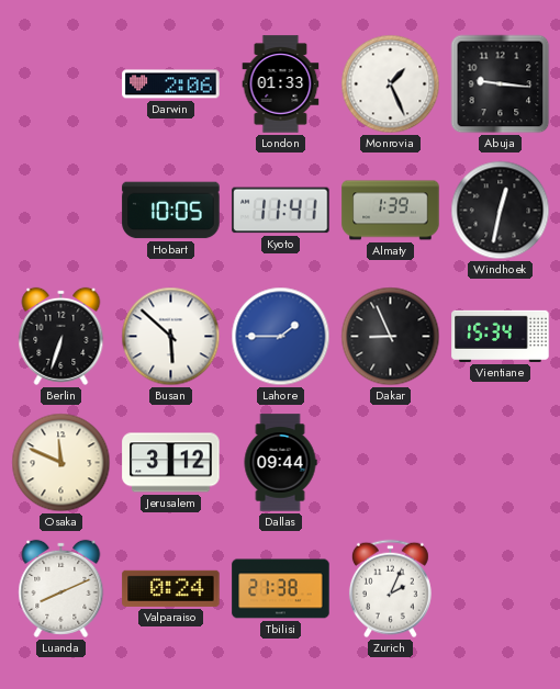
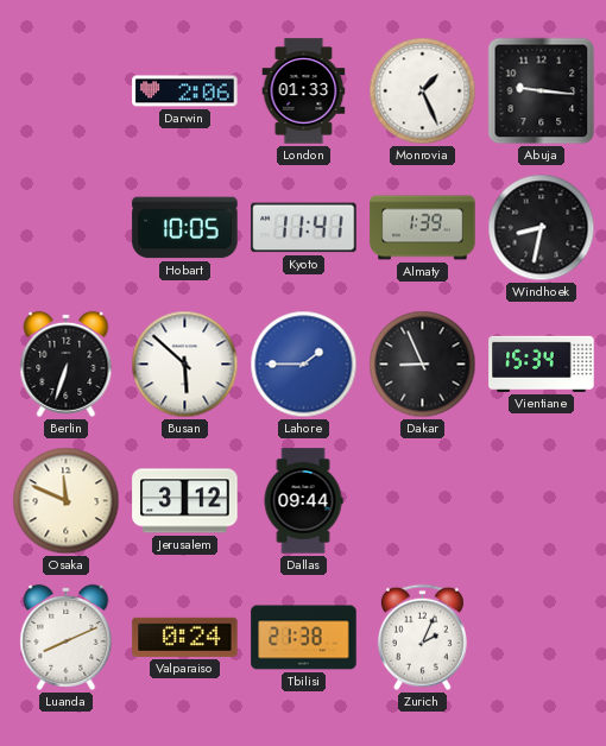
Windhoek: 12:32 -> 8:32
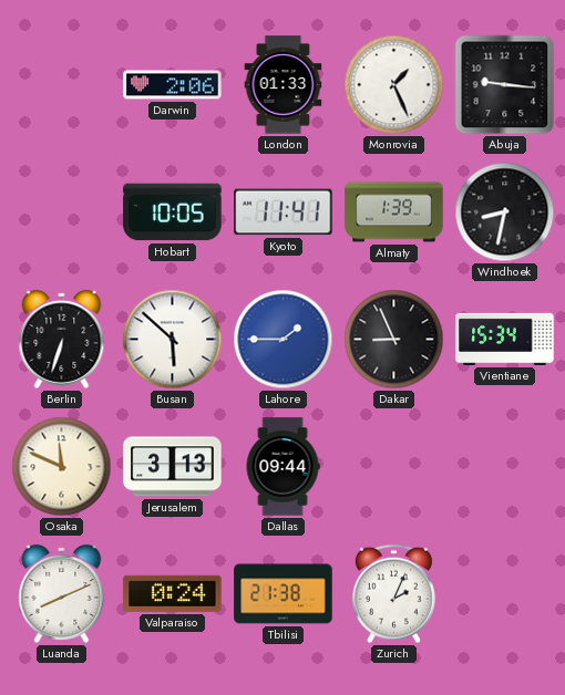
Jerusalem: 3:12 -> 3:13
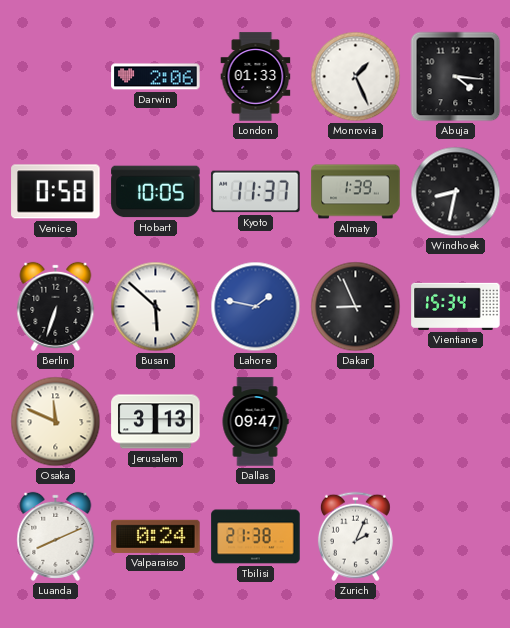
Abuja: 9:16 -> 4:16
Venice: none -> 0:58
Kyoto: 11:41 -> 11:37
Lahore: 1:45 -> 1:47
Dallas: 09:44 -> 09:47
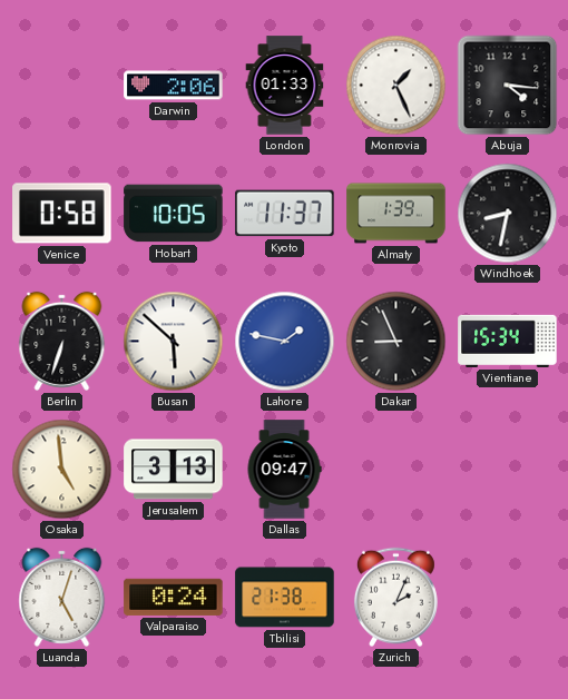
Osaka: 11:49 -> 4:59
Luanda: 8:11 -> 5:03
